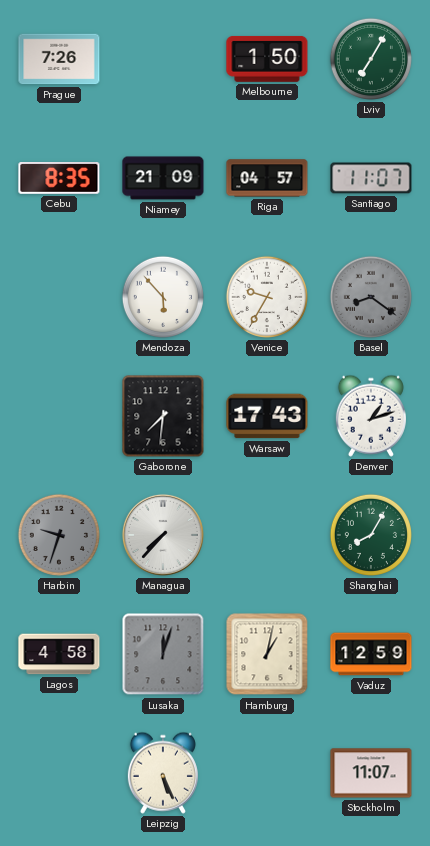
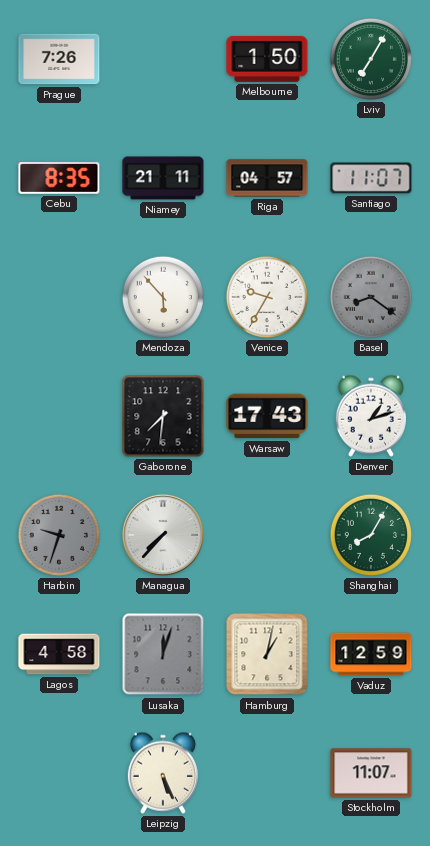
Niamey: 21:09 -> 21:11
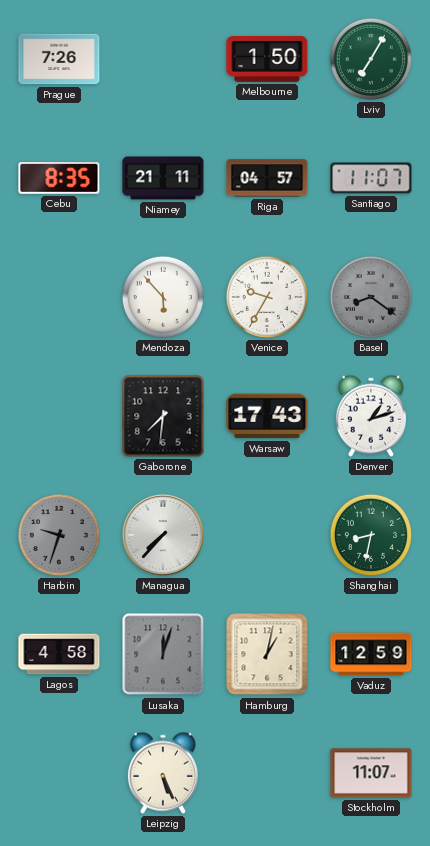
Shanghai: 8:05 -> 8:32
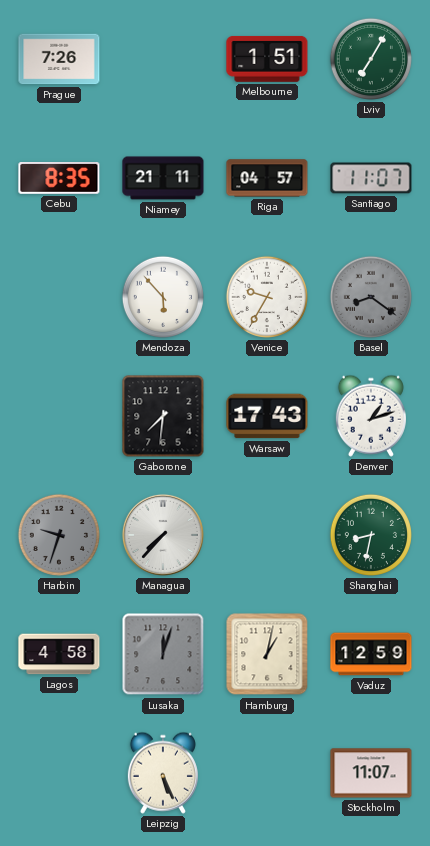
Melbourne: 1:50 -> 1:51
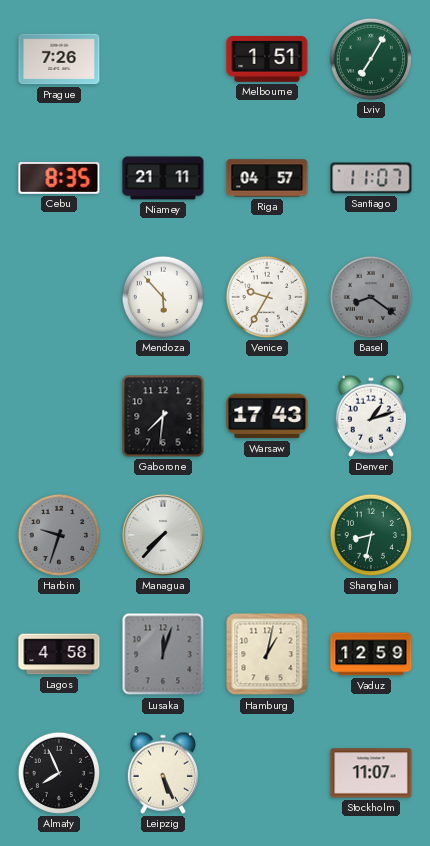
Almaty: none -> 7:56
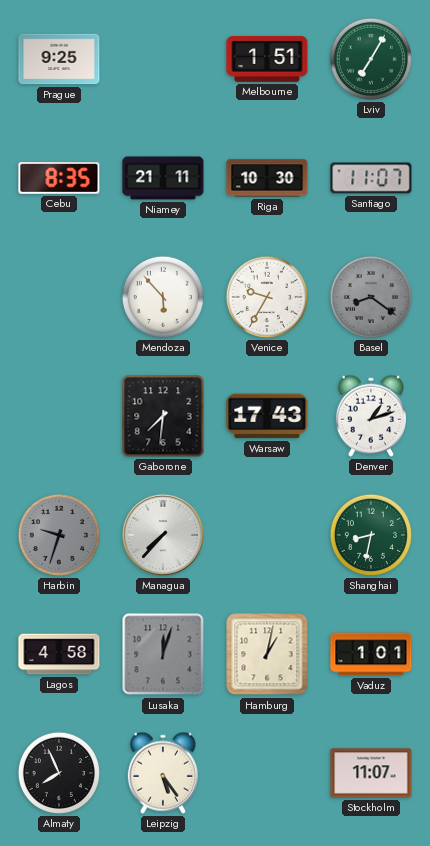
Prague: 7:26 -> 9:25
Riga: 04:57 -> 10:30
Vaduz: 12:59 -> 1:01
Leipzig: 5:26 -> 5:24
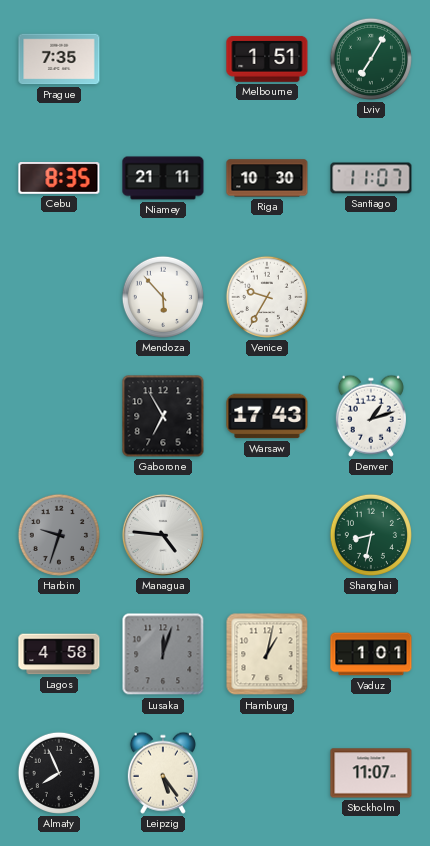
Prague: 9:25 -> 7:35
Basel: 8:21 -> none
Gaborone: 7:31 -> 6:55
Managua: 7:37 -> 4:46
